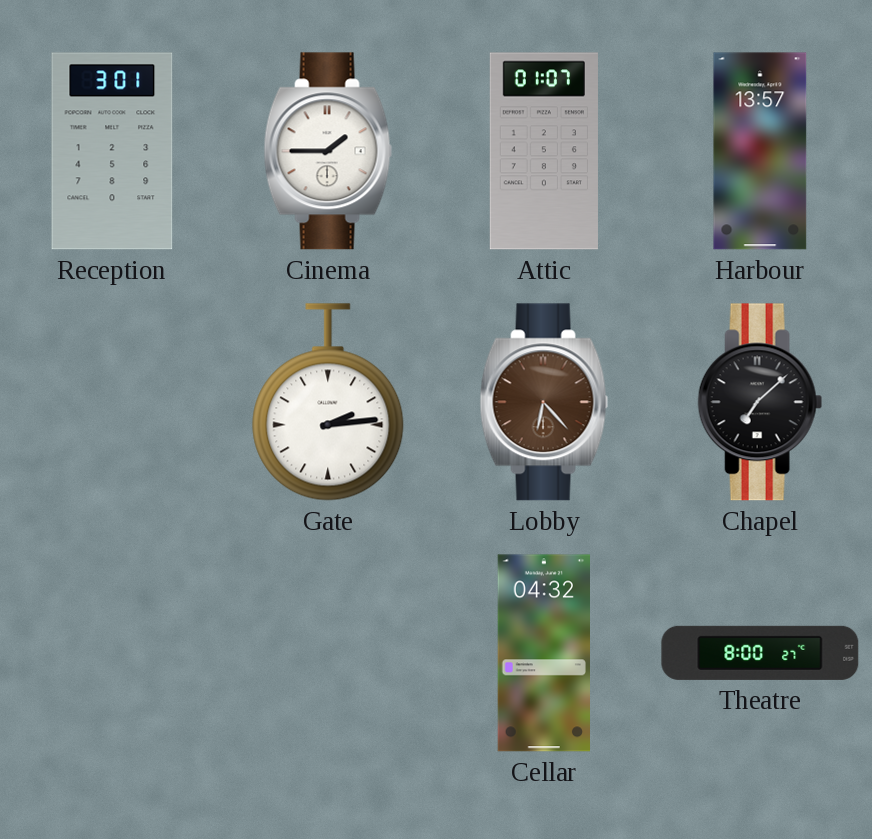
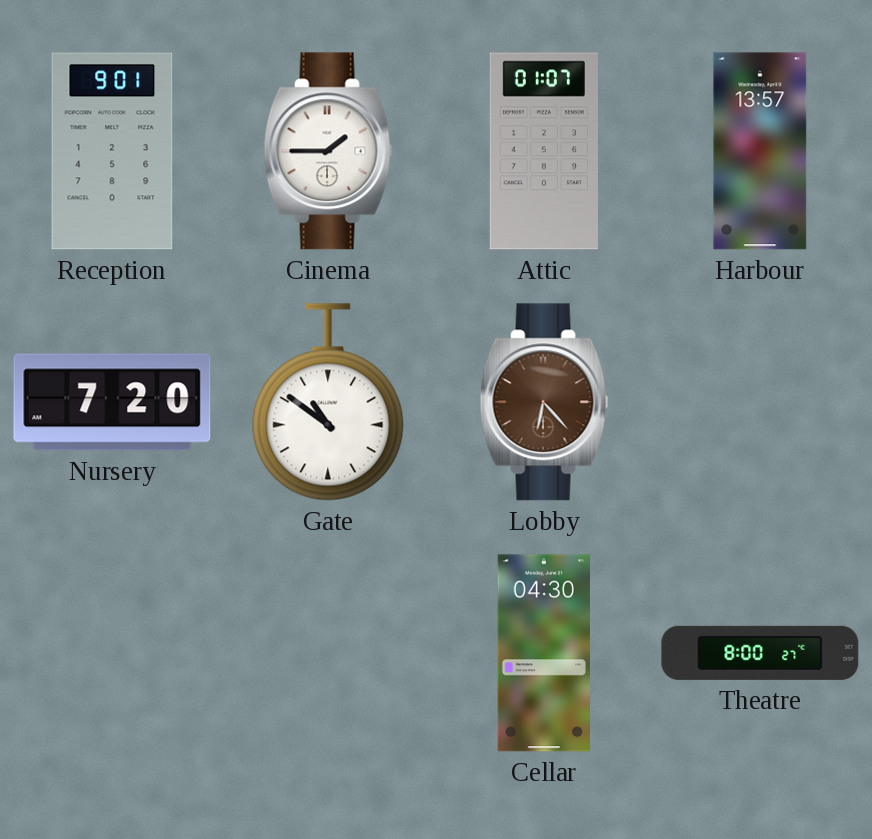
Reception: 3:01 -> 9:01
Nursery: none -> 7:20
Gate: 2:14 -> 10:51
Chapel: 7:08 -> none
Cellar: 04:32 -> 04:30
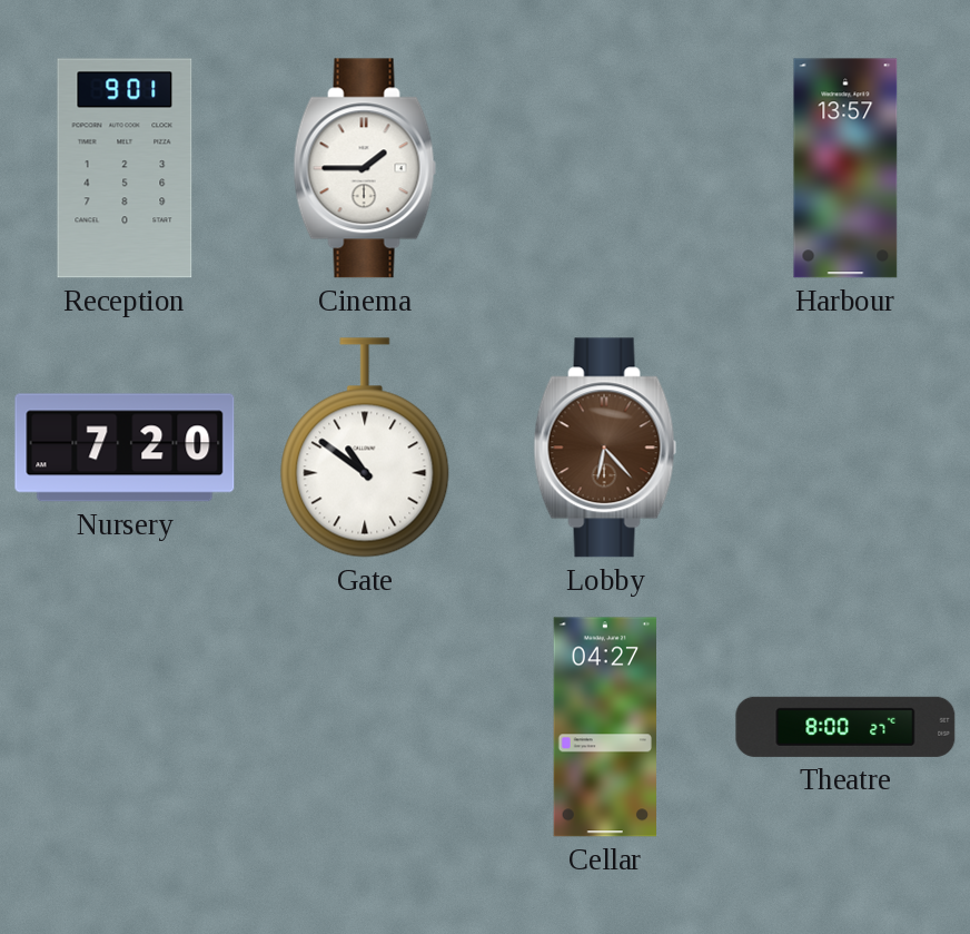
Attic: 01:07 -> none
Cellar: 04:30 -> 04:27
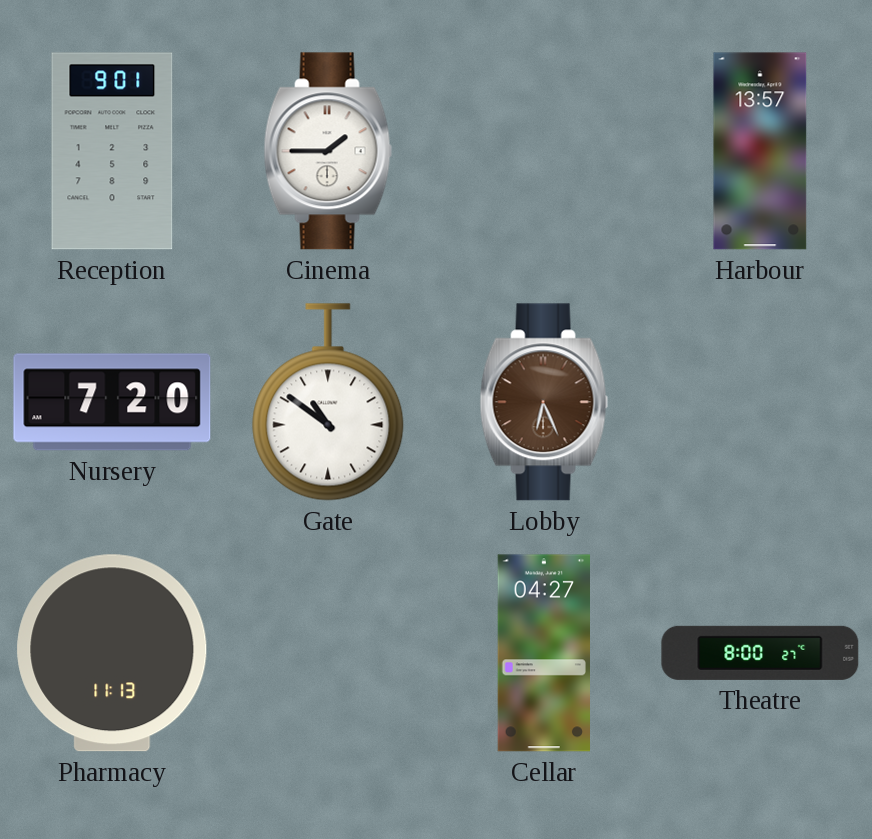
Lobby: 6:23 -> 6:26
Pharmacy: none -> 11:13
